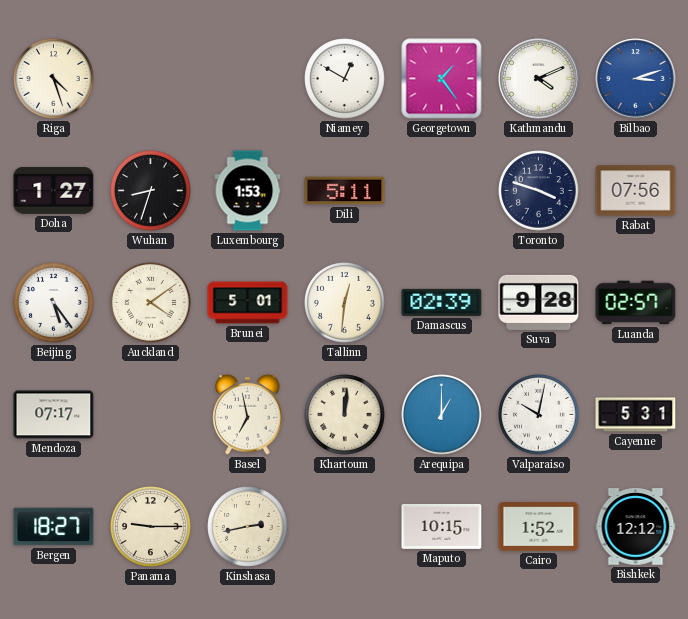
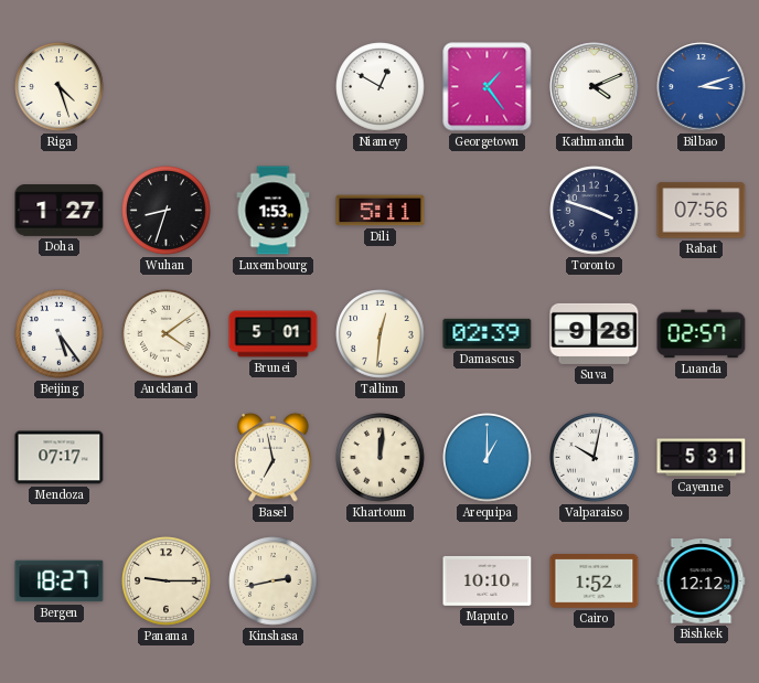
Maputo: 10:15 -> 10:10
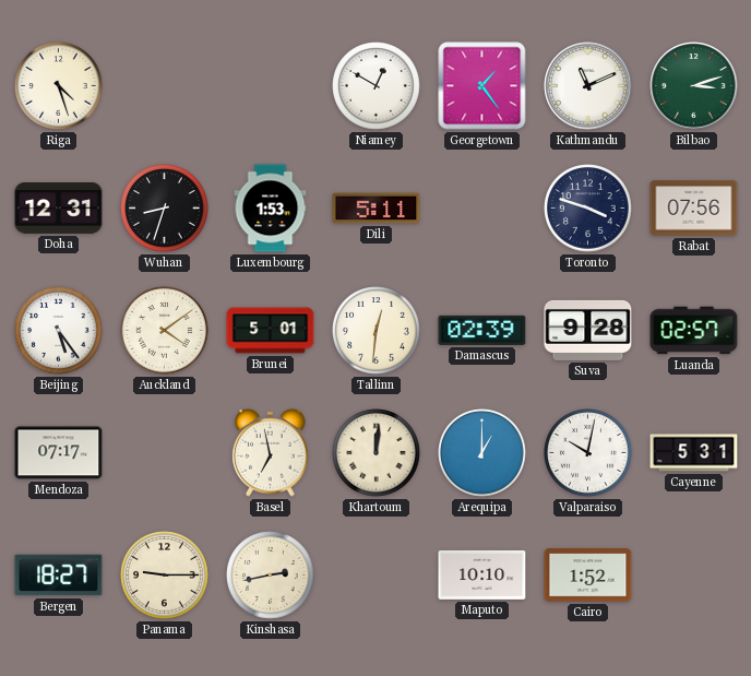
Kathmandu: 4:11 -> 11:11
Bilbao dial: blue -> green
Doha: 1:27 -> 12:31
Bishkek: 12:12 -> none
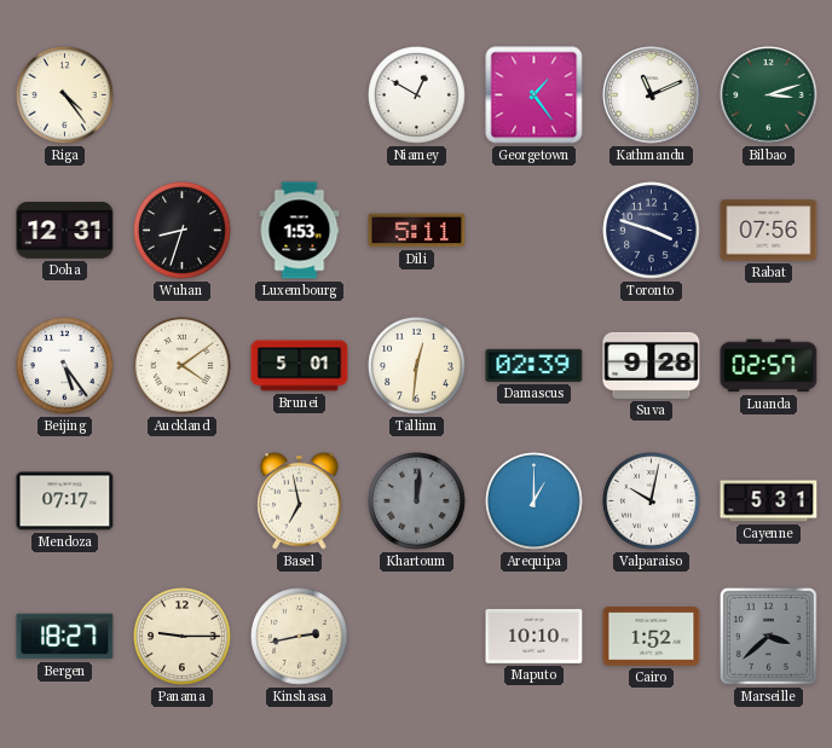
Riga: 4:27 -> 4:24
Khartoum dial: cream -> grey
Marseille: none -> 3:38
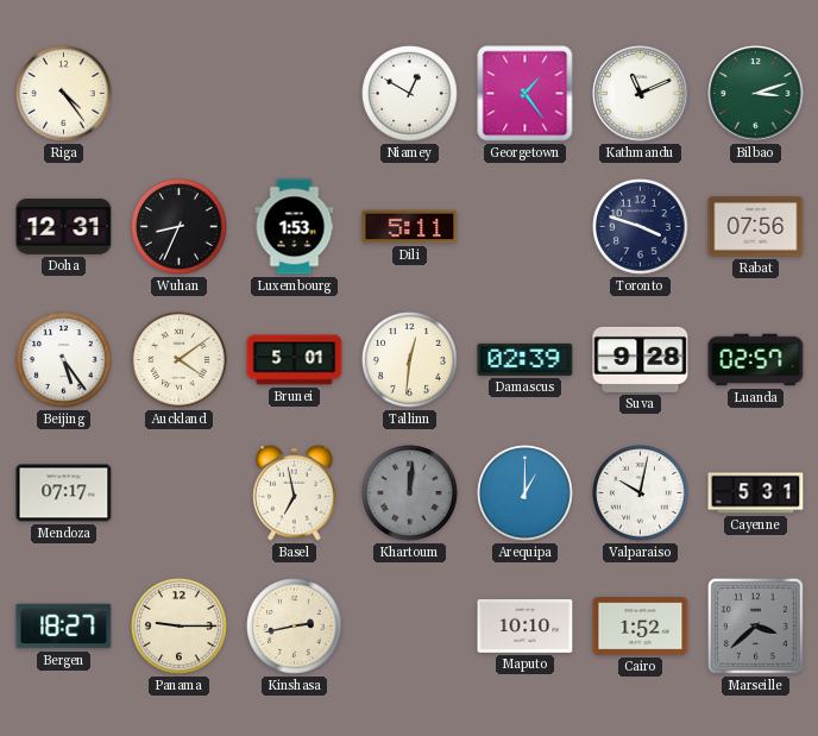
Wuhan: 8:33 -> 8:34
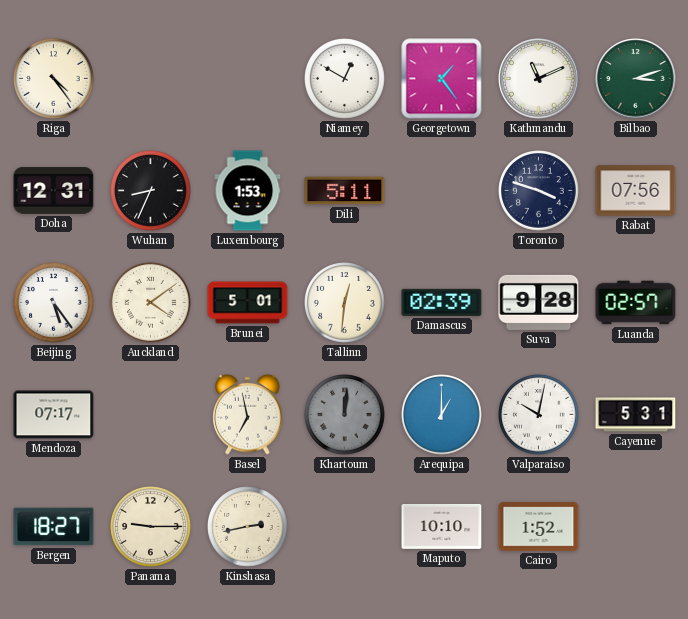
Marseille: 3:38 -> none
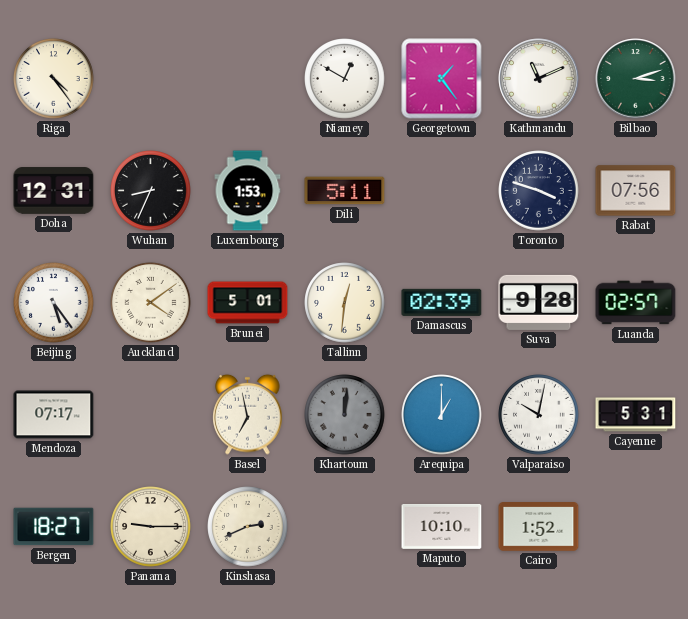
Kinshasa: 2:43 -> 2:41
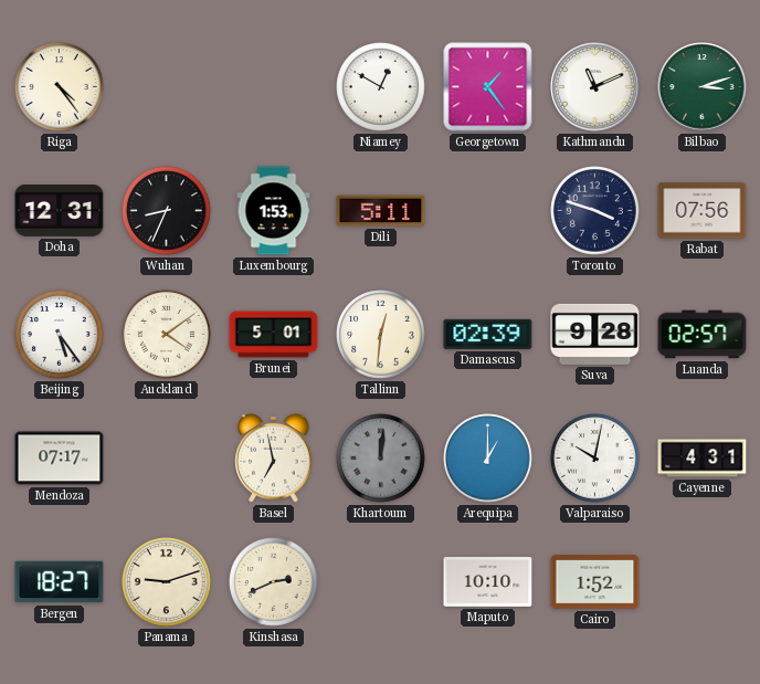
Cayenne: 5:31 -> 4:31
Panama: 9:15 -> 9:12
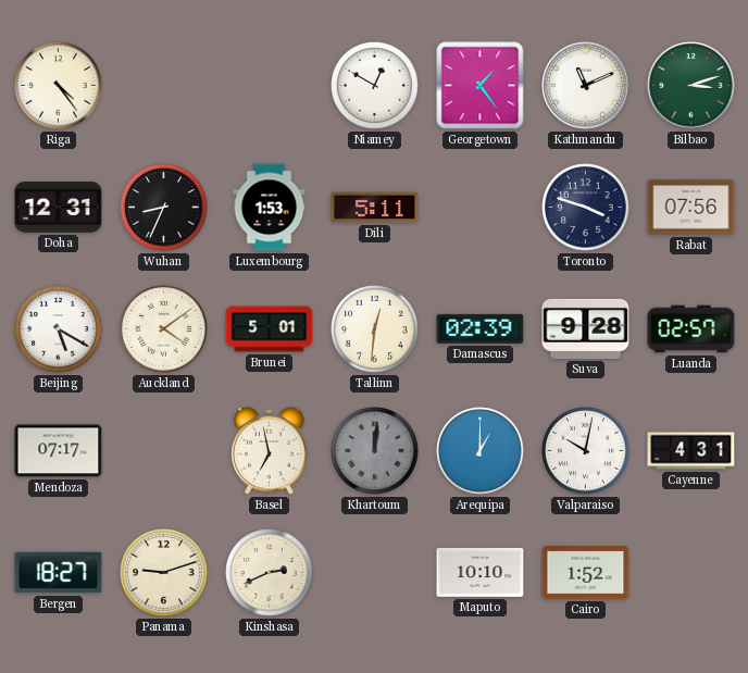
Beijing: 5:24 -> 5:20
